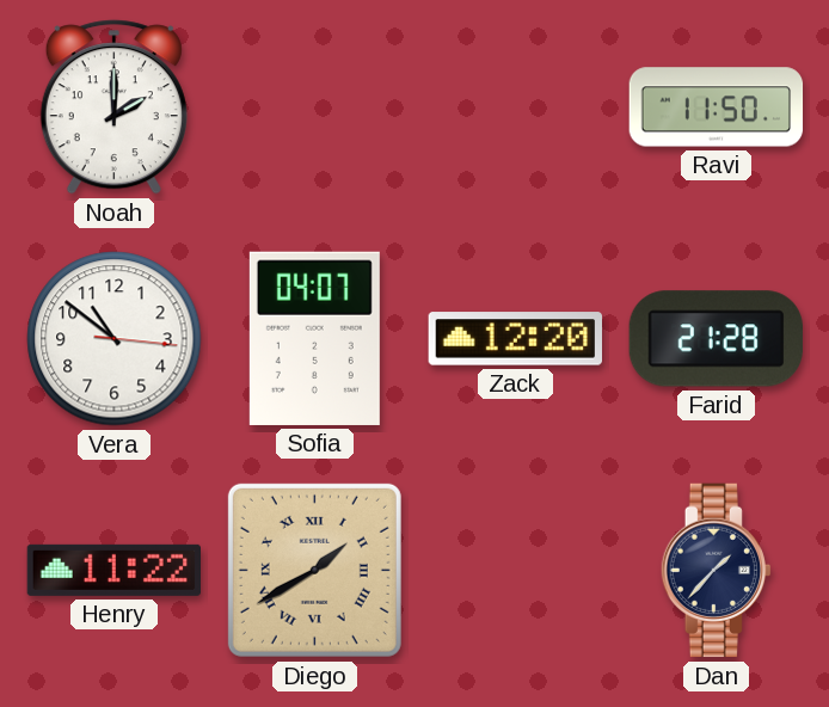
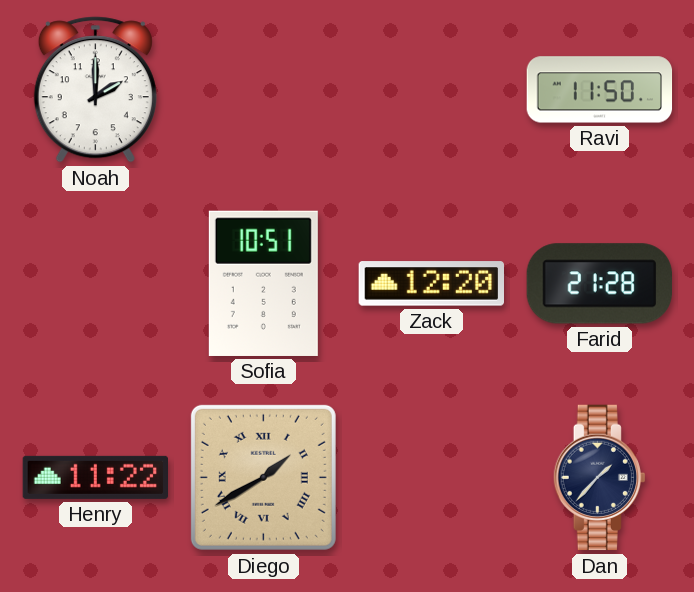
Vera: 10:51 -> none
Sofia: 04:07 -> 10:51
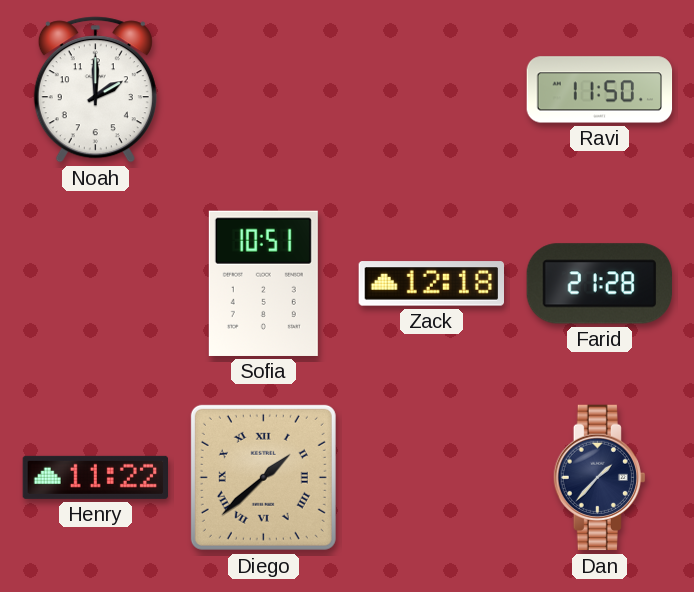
Zack: 12:20 -> 12:18
Diego: 1:40 -> 1:38
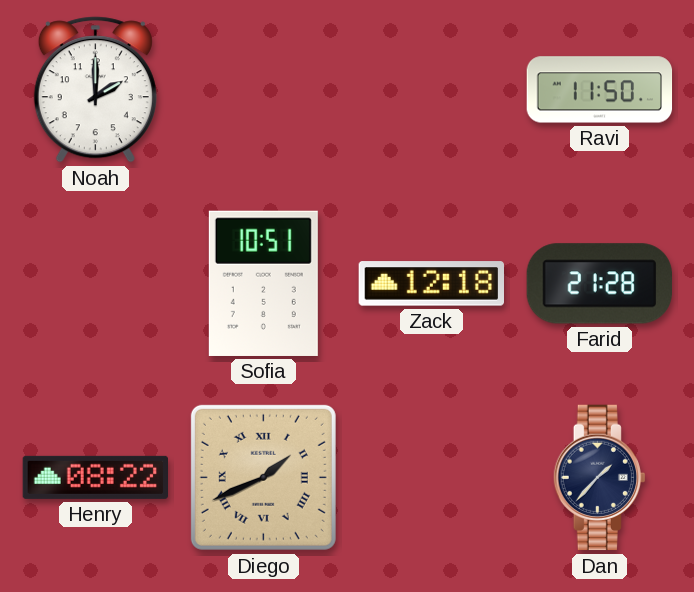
Henry: 11:22 -> 08:22
Diego: 1:38 -> 1:41
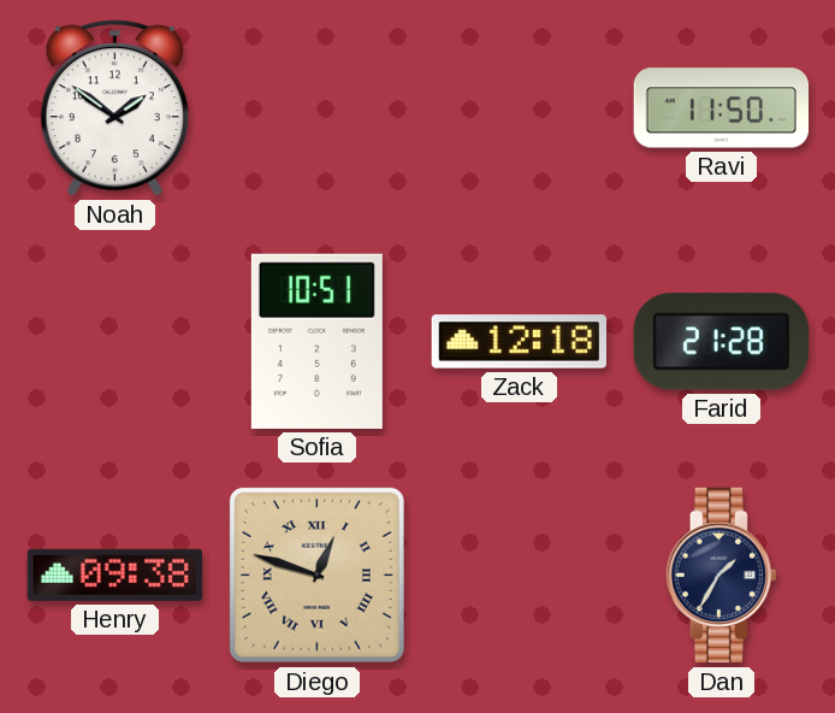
Noah: 2:00 -> 1:51
Henry: 08:22 -> 09:38
Diego: 1:41 -> 12:48
Dan: 1:37 -> 1:35
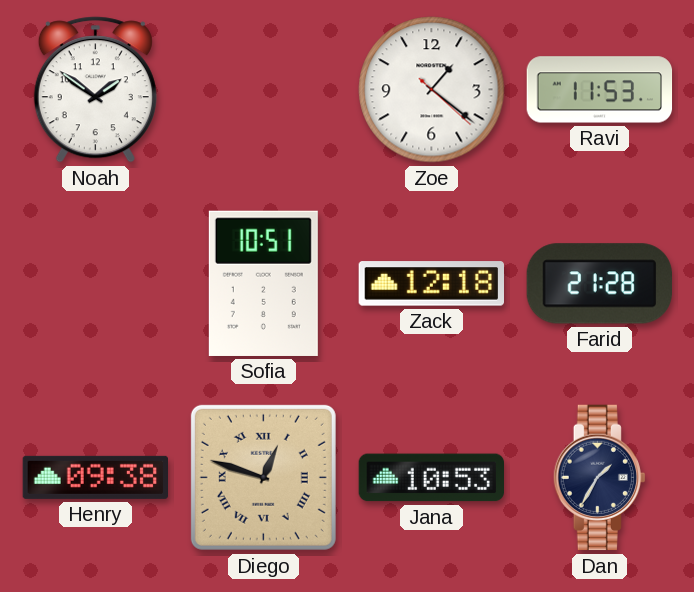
Zoe: none -> 1:21
Ravi: 11:50 -> 11:53
Jana: none -> 10:53
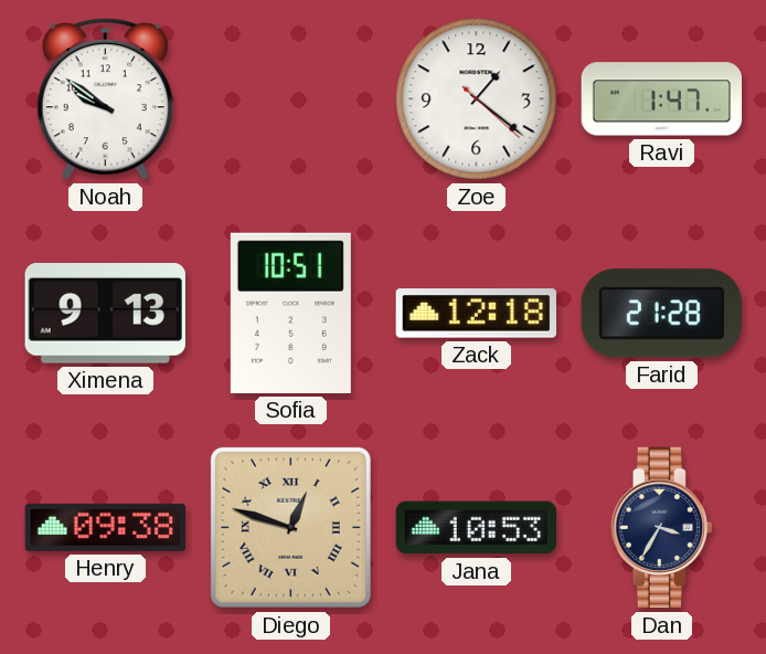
Noah: 1:51 -> 9:51
Ravi: 11:53 -> 1:47
Ximena: none -> 9:13
Dan: 1:35 -> 3:35
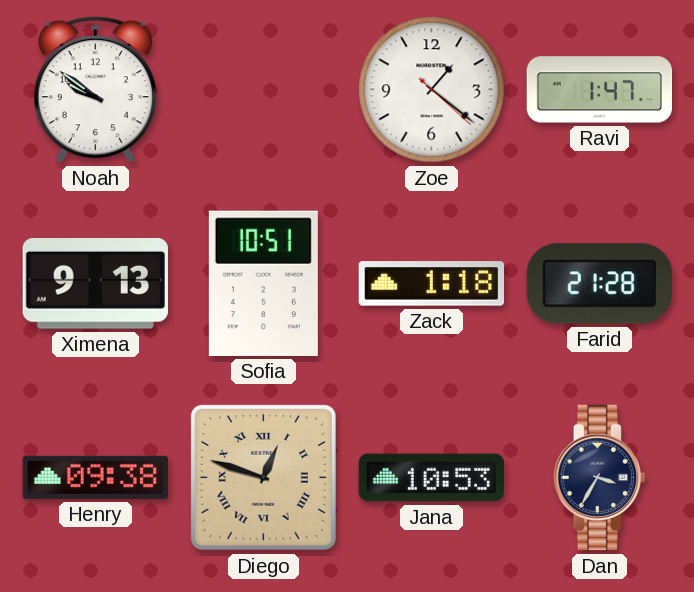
Zack: 12:18 -> 1:18
